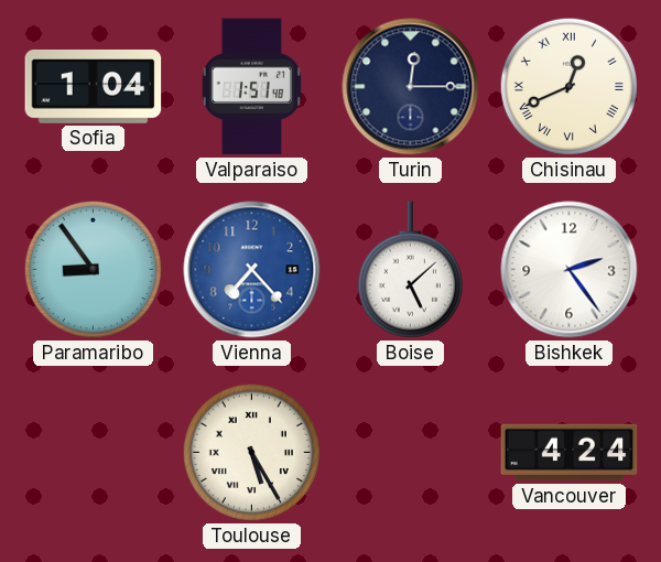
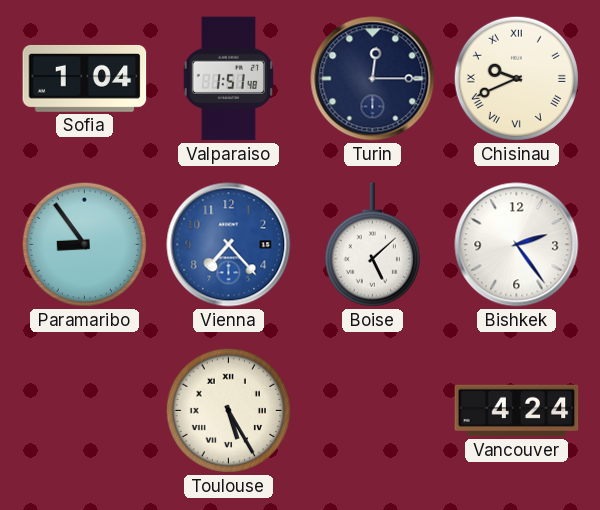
Chisinau: 12:41 -> 9:41
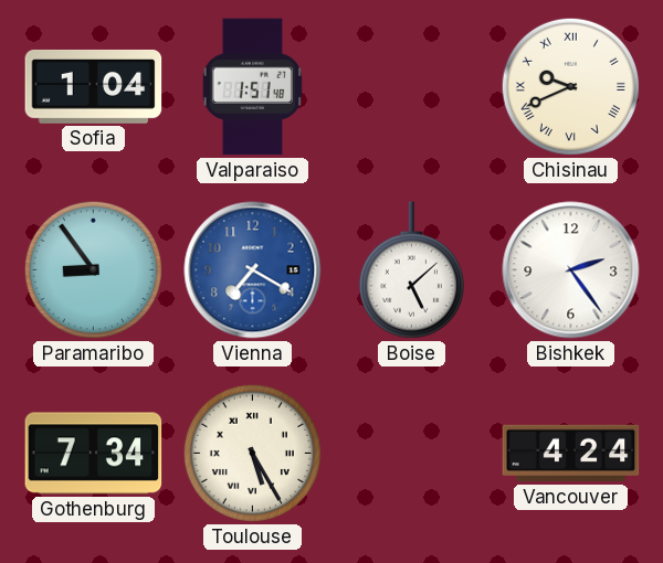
Turin: 12:15 -> none
Vienna: 7:23 -> 7:20
Gothenburg: none -> 7:34
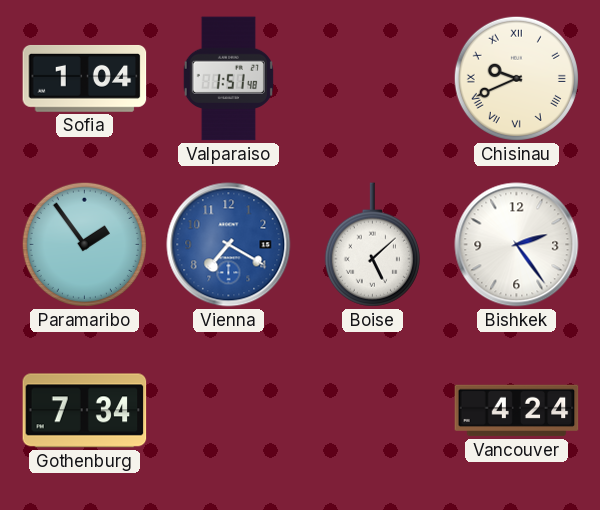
Paramaribo: 8:54 -> 1:54
Toulouse: 5:25 -> none
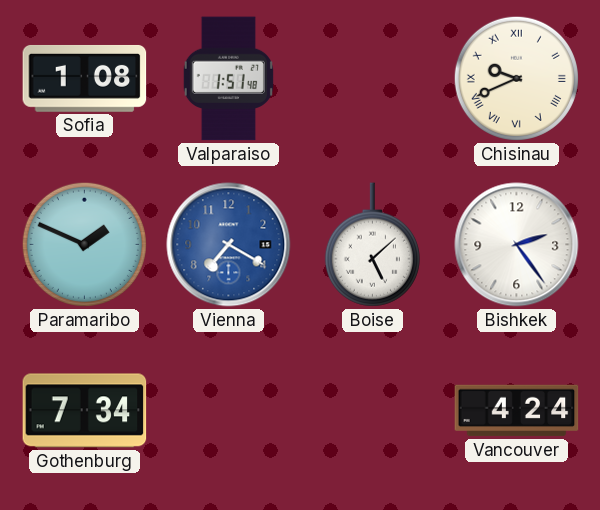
Sofia: 1:04 -> 1:08
Paramaribo: 1:54 -> 1:49
